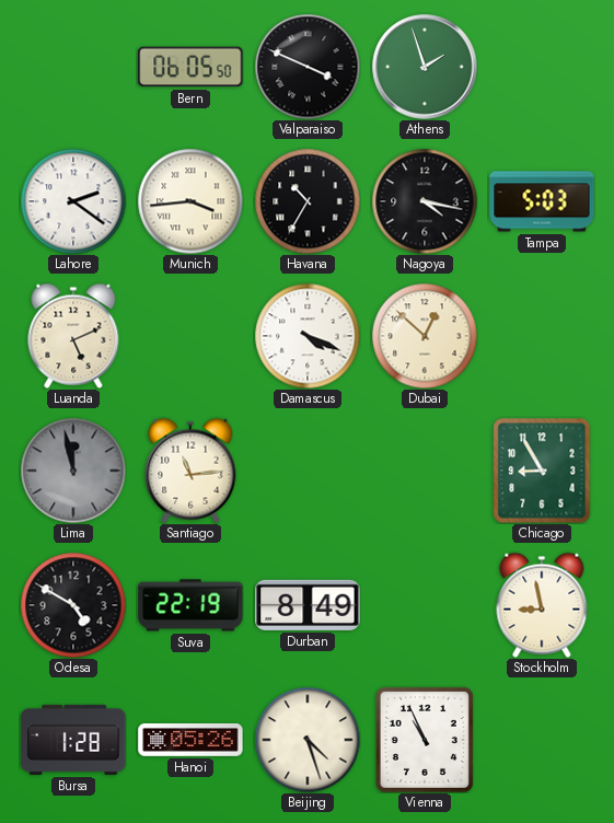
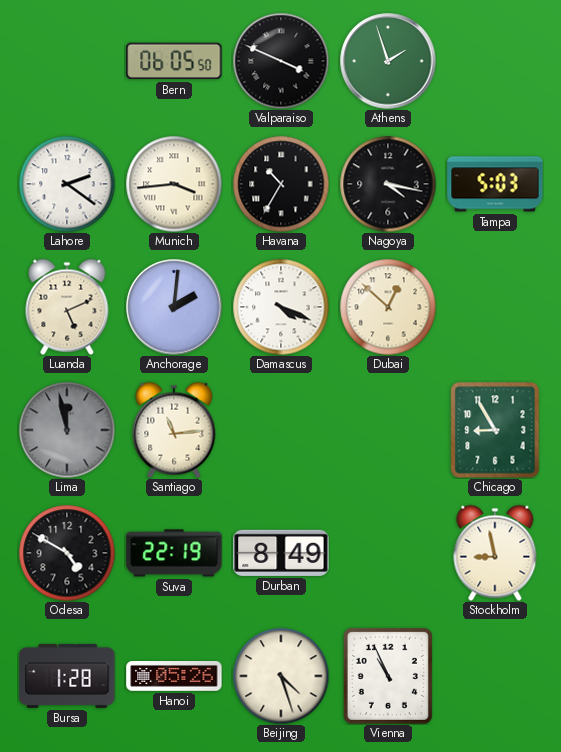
Anchorage: none -> 2:01
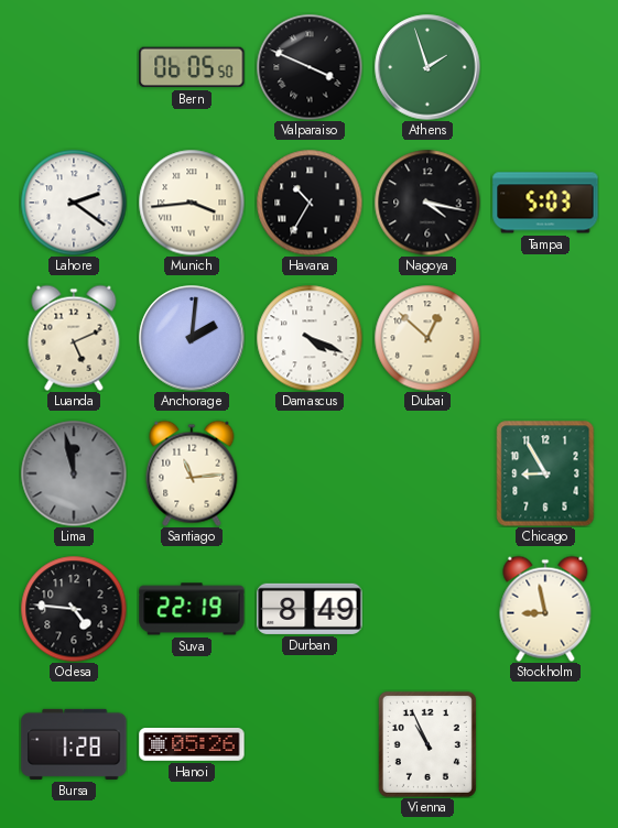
Odesa: 4:50 -> 4:46
Beijing: 4:27 -> none
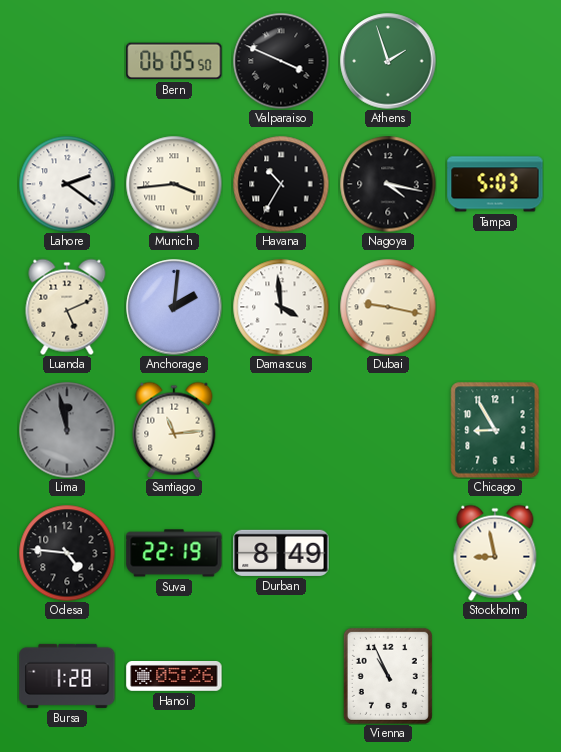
Damascus: 4:19 -> 3:59
Dubai: 12:52 -> 9:17
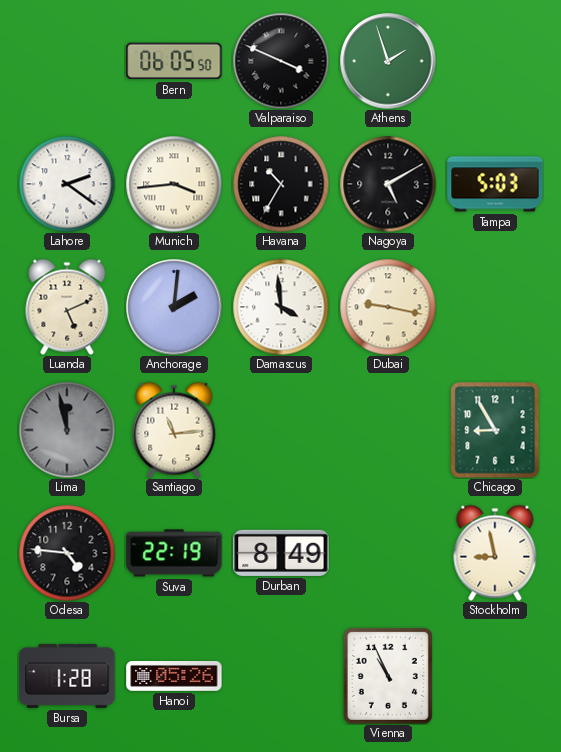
Nagoya: 4:17 -> 5:10
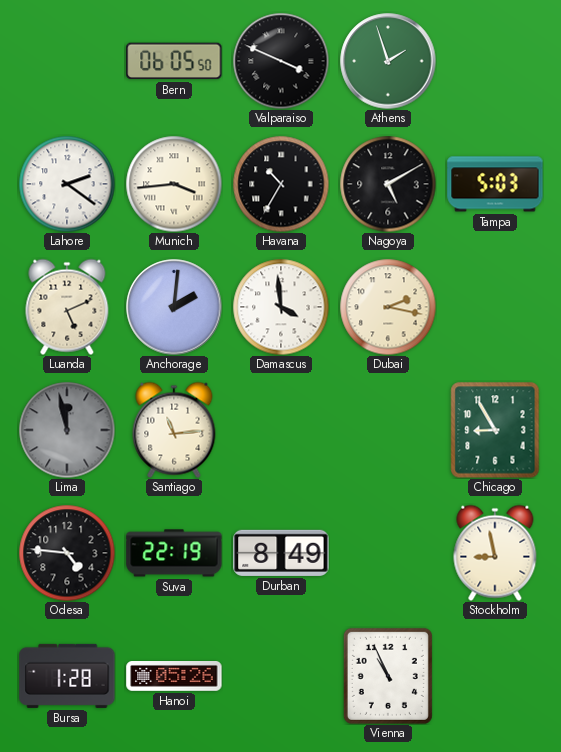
Dubai: 9:17 -> 2:17
